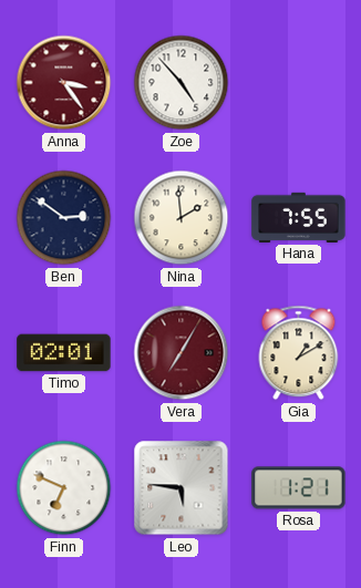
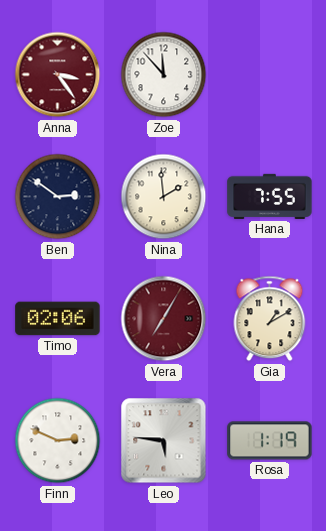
Zoe: 4:53 -> 11:53
Timo: 02:01 -> 02:06
Finn: 6:49 -> 2:49
Rosa: 1:21 -> 1:19
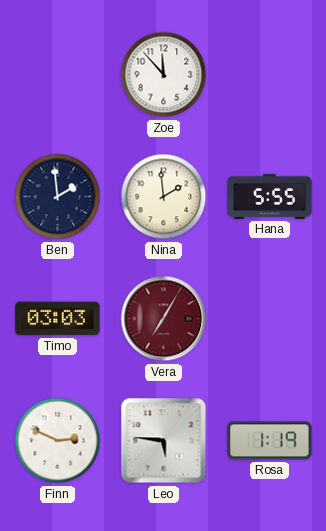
Anna: 3:24 -> none
Ben: 2:51 -> 1:59
Hana: 7:55 -> 5:55
Timo: 02:06 -> 03:03
Gia: 1:10 -> none
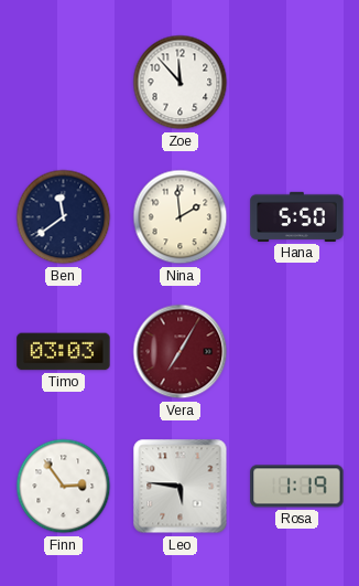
Ben: 1:59 -> 11:39
Hana: 5:55 -> 5:50
Finn: 2:49 -> 2:54
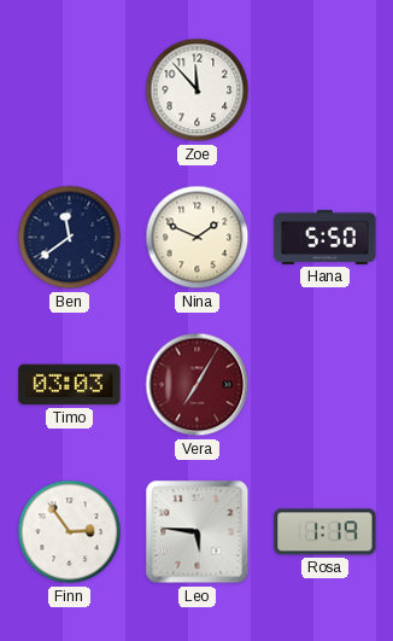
Nina: 1:59 -> 1:49
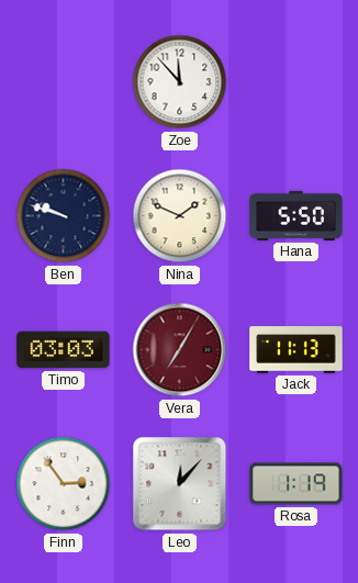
Ben: 11:39 -> 9:48
Jack: none -> 11:13
Leo: 5:46 -> 12:07
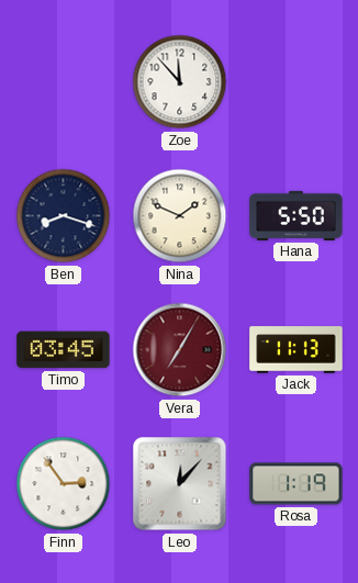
Ben: 9:48 -> 8:18
Timo: 03:03 -> 03:45
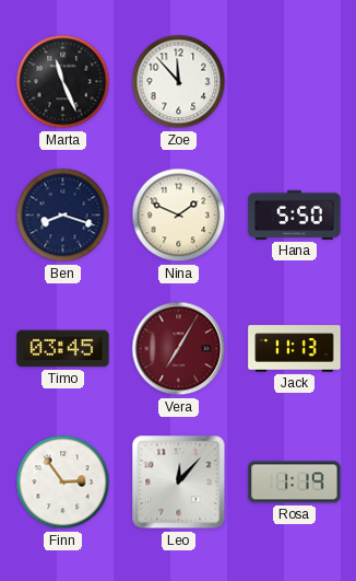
Marta: none -> 11:26
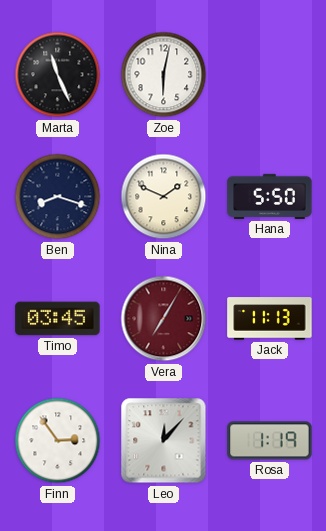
Zoe: 11:53 -> 6:02
